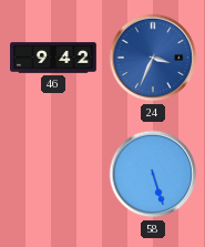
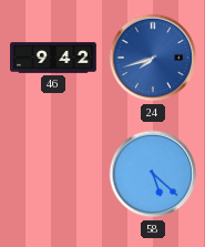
24: 3:34 -> 7:42
58: 5:27 -> 5:22
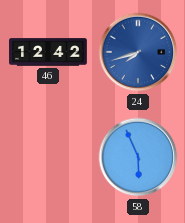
46: 9:42 -> 12:42
58: 5:22 -> 5:56
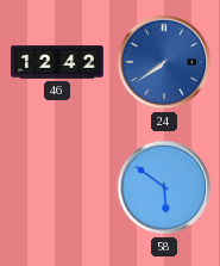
24: 7:42 -> 7:39
58: 5:56 -> 5:51
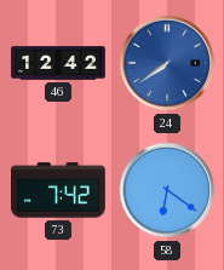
73: none -> 7:42
58: 5:51 -> 6:21
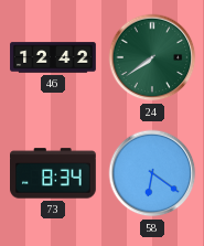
24 dial: blue -> green
73: 7:42 -> 8:34
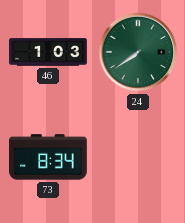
46: 12:42 -> 1:03
58: 6:21 -> none
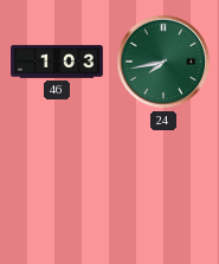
24: 7:39 -> 7:43
73: 8:34 -> none
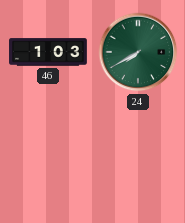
24: 7:43 -> 7:40
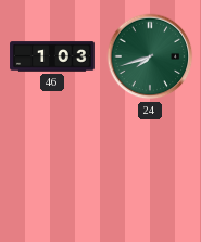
24: 7:40 -> 7:42
